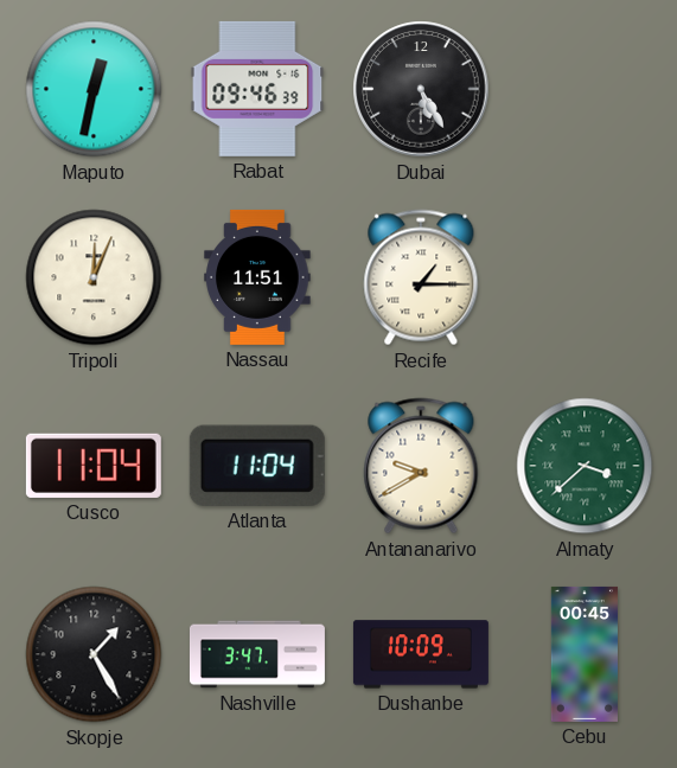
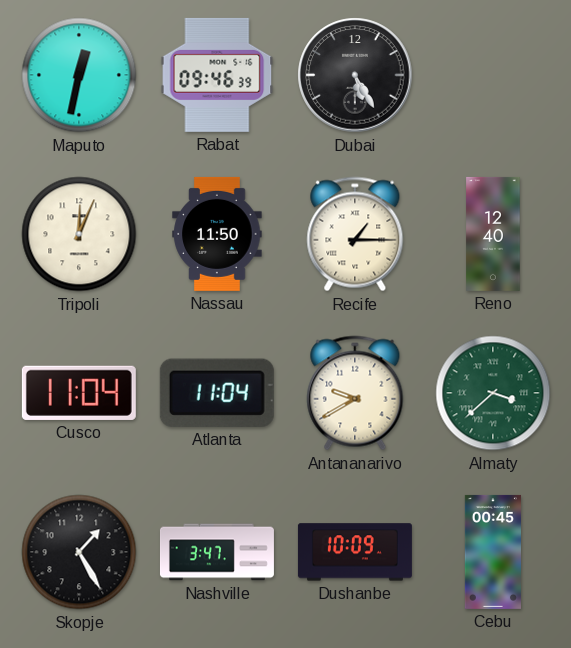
Nassau: 11:51 -> 11:50
Reno: none -> 12:40
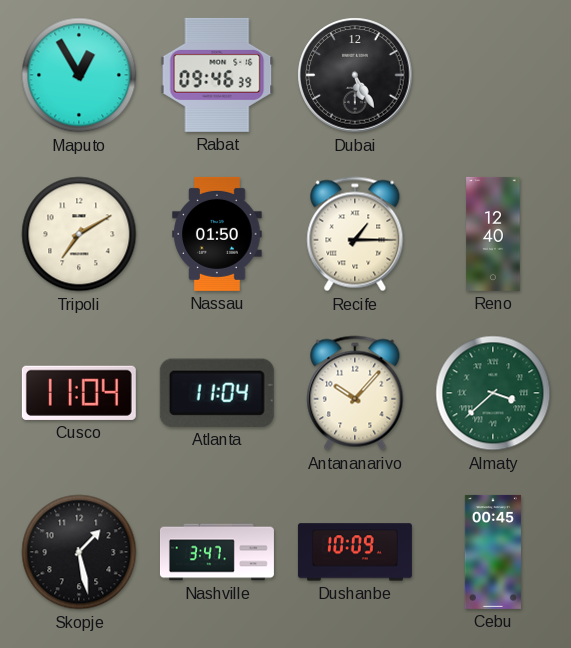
Maputo: 12:32 -> 12:55
Tripoli: 12:04 -> 7:10
Nassau: 11:50 -> 01:50
Antananarivo: 9:40 -> 10:07
Skopje: 1:25 -> 1:28
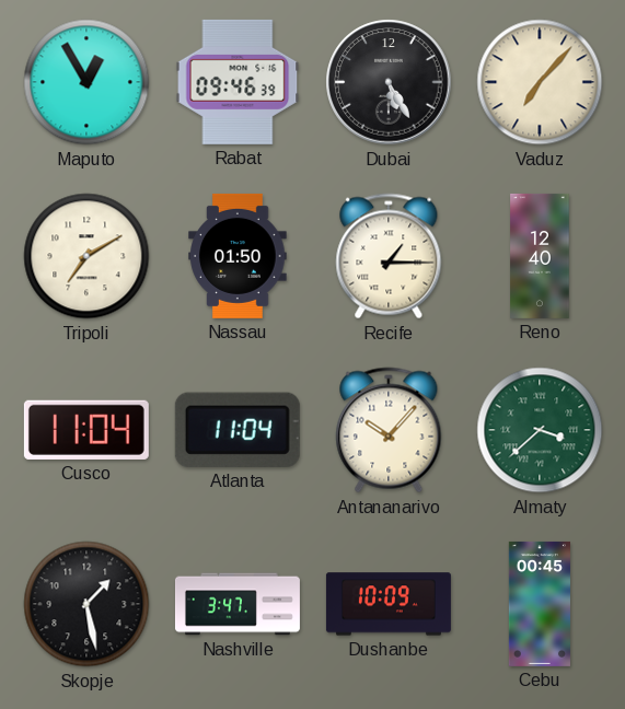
Vaduz: none -> 7:07
